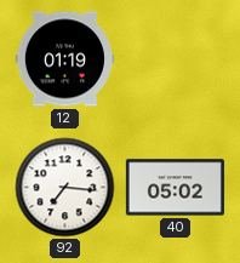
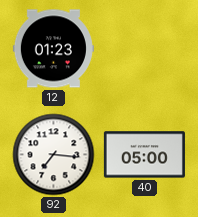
12: 01:19 -> 01:23
40: 05:02 -> 05:00
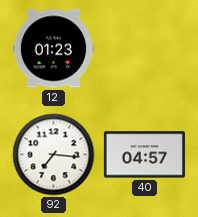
40: 05:00 -> 04:57
